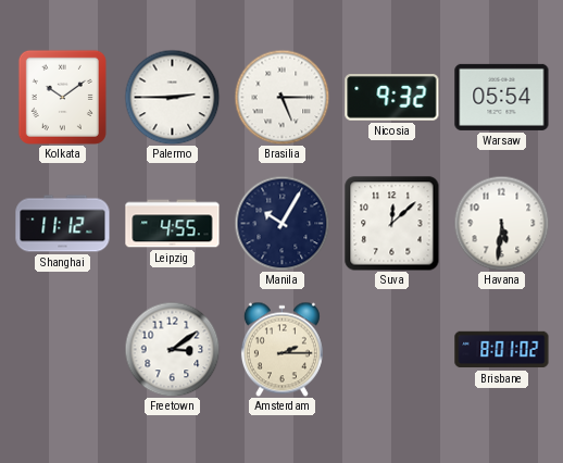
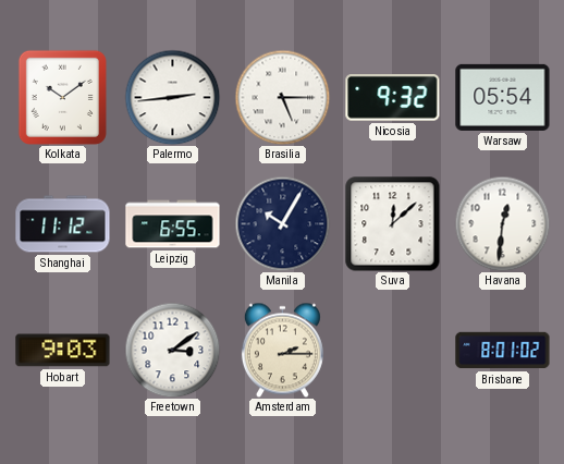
Palermo: 2:45 -> 2:44
Leipzig: 4:55 -> 6:55
Havana: 5:31 -> 12:31
Hobart: none -> 9:03
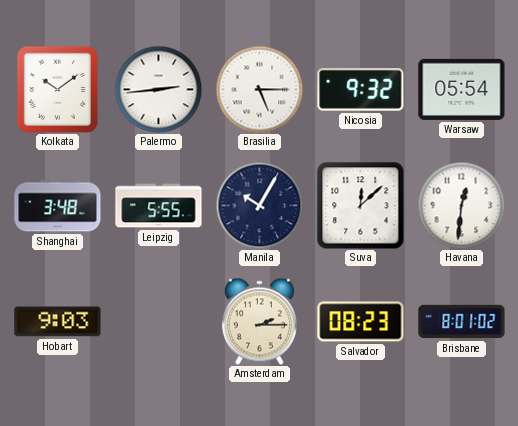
Shanghai: 11:12 -> 3:48
Leipzig: 6:55 -> 5:55
Freetown: 3:09 -> none
Salvador: none -> 08:23
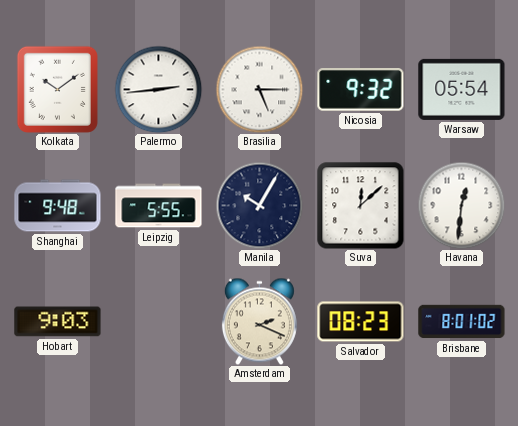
Shanghai: 3:48 -> 9:48
Amsterdam: 2:15 -> 2:19
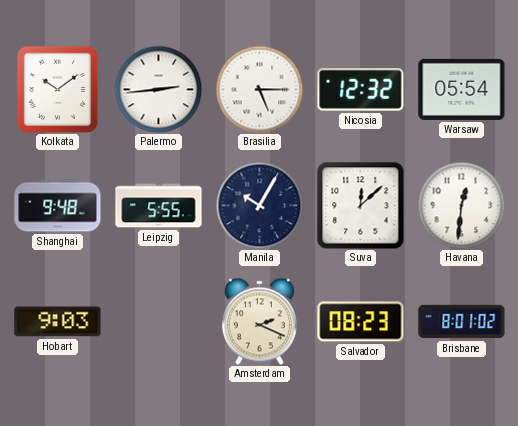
Nicosia: 9:32 -> 12:32
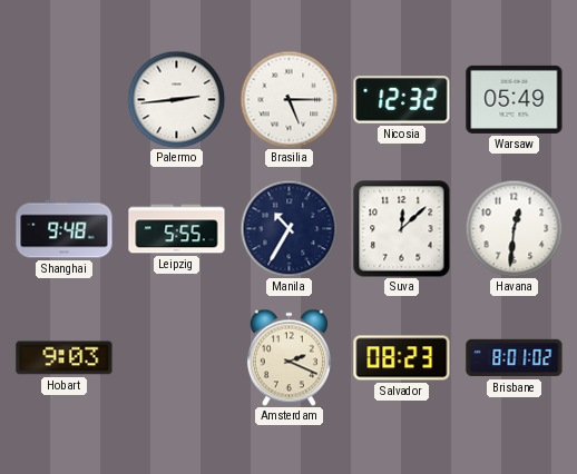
Kolkata: 10:09 -> none
Warsaw: 05:54 -> 05:49
Manila: 10:05 -> 10:35
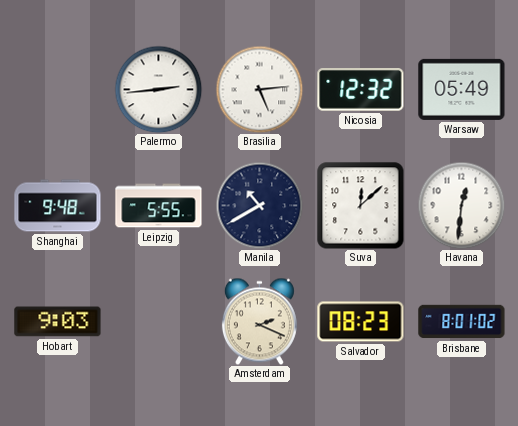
Brasilia: 5:15 -> 5:14
Manila: 10:35 -> 10:40
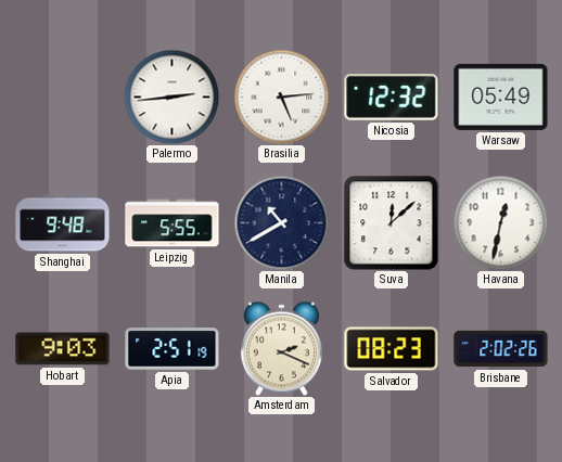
Havana: 12:31 -> 12:32
Apia: none -> 2:51
Brisbane: 8:01 -> 2:02
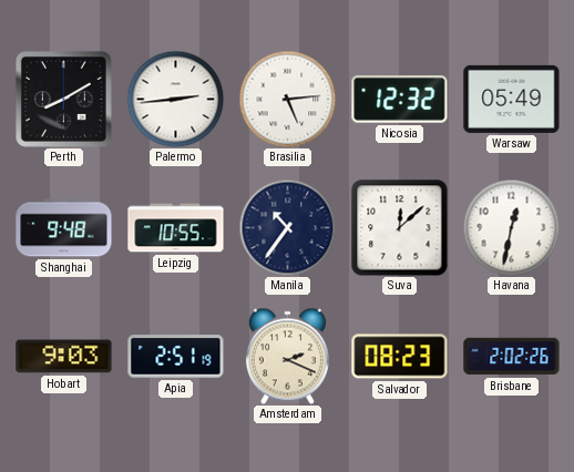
Perth: none -> 8:10
Leipzig: 5:55 -> 10:55
Manila: 10:40 -> 10:36
